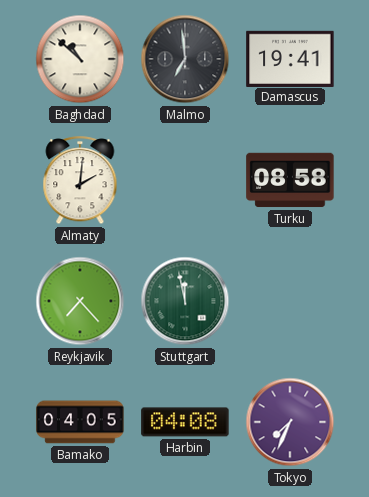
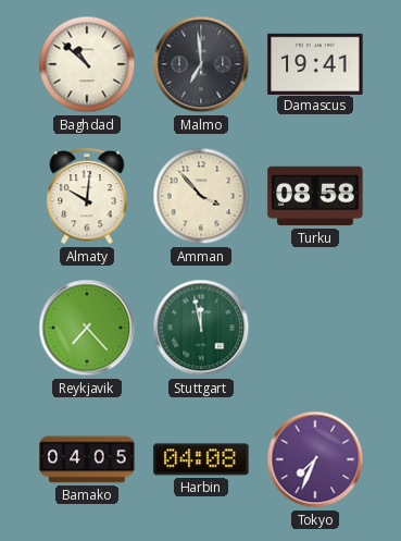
Almaty: 2:01 -> 10:01
Amman: none -> 3:53
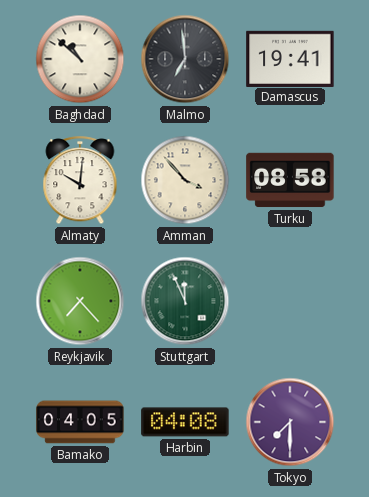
Stuttgart: 11:58 -> 11:56
Tokyo: 7:34 -> 7:30
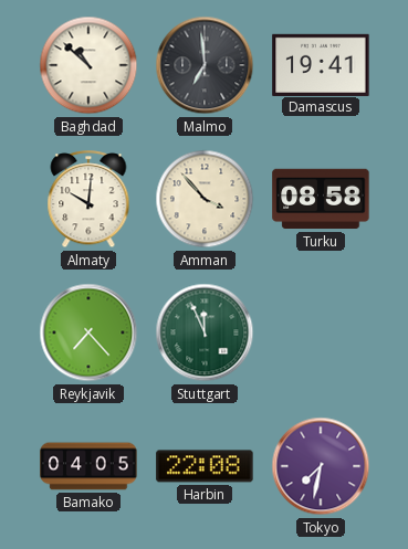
Harbin: 04:08 -> 22:08
Tokyo: 7:30 -> 7:32
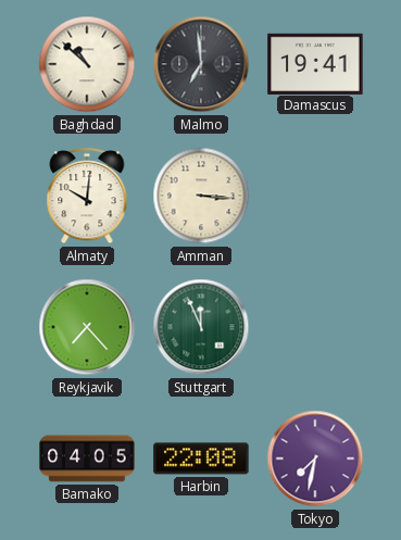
Amman: 3:53 -> 3:16
Turku: 08:58 -> none
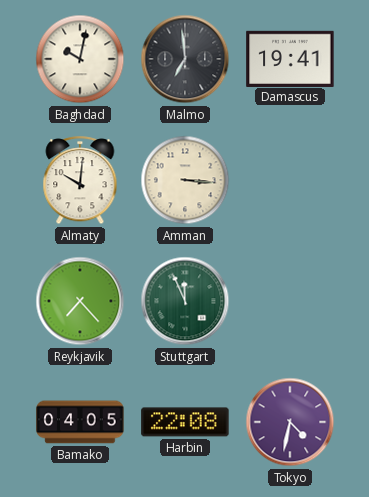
Baghdad: 10:52 -> 10:02
Tokyo: 7:32 -> 4:32
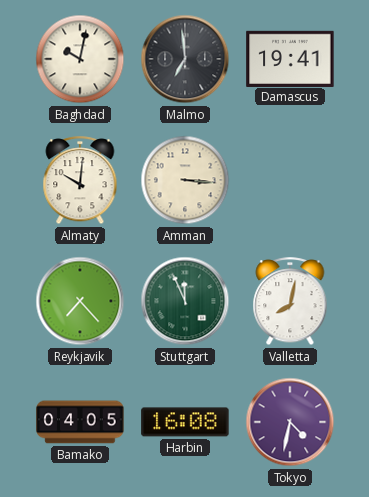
Valletta: none -> 8:02
Harbin: 22:08 -> 16:08
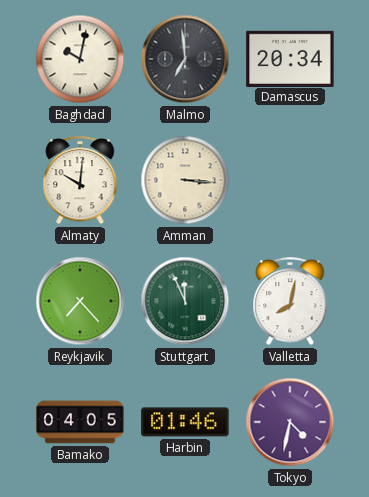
Damascus: 19:41 -> 20:34
Harbin: 16:08 -> 01:46
